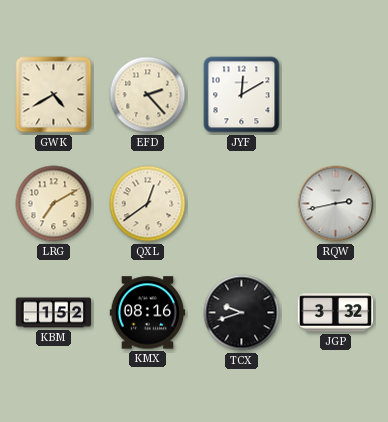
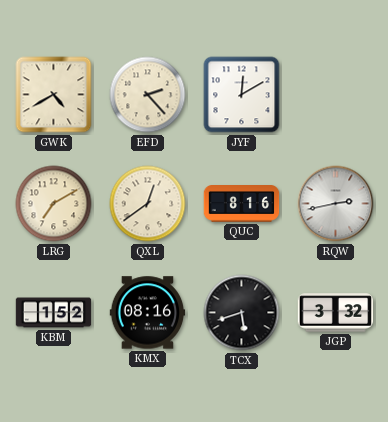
QUC: none -> 8:16
TCX: 9:42 -> 5:42
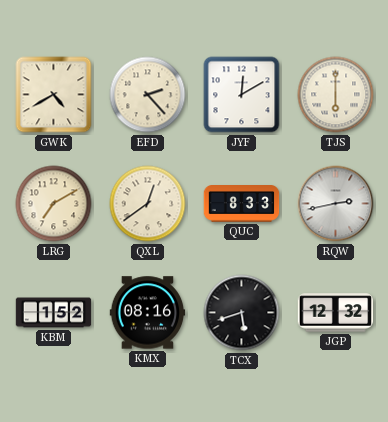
TJS: none -> 6:00
QUC: 8:16 -> 8:33
JGP: 3:32 -> 12:32
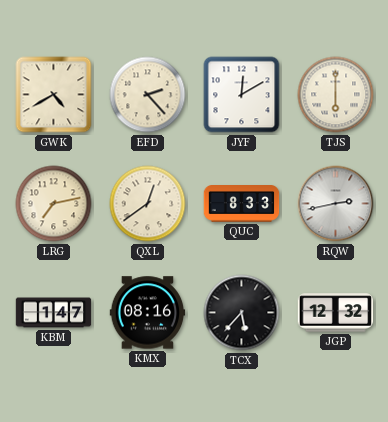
LRG: 7:10 -> 7:13
KBM: 1:52 -> 1:47
TCX: 5:42 -> 5:37
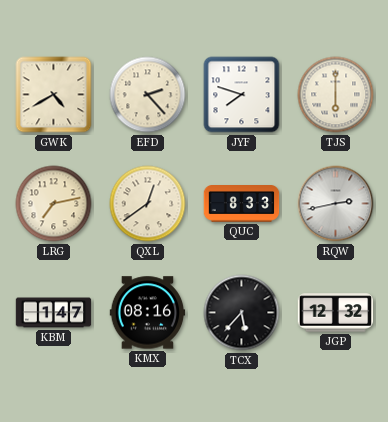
JYF: 12:10 -> 7:48
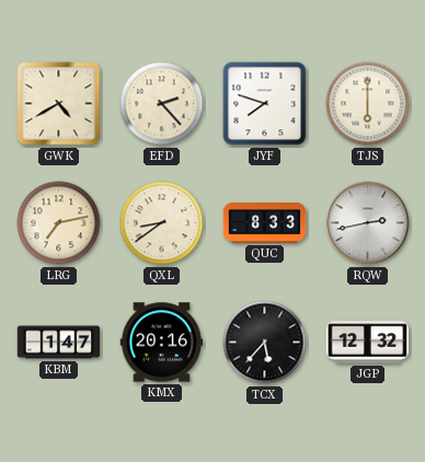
QXL: 12:39 -> 8:39
KMX: 08:16 -> 20:16
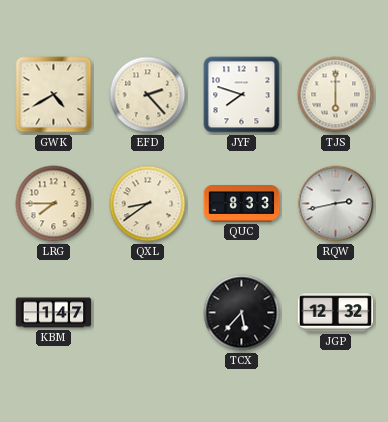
LRG: 7:13 -> 7:45
KMX: 20:16 -> none
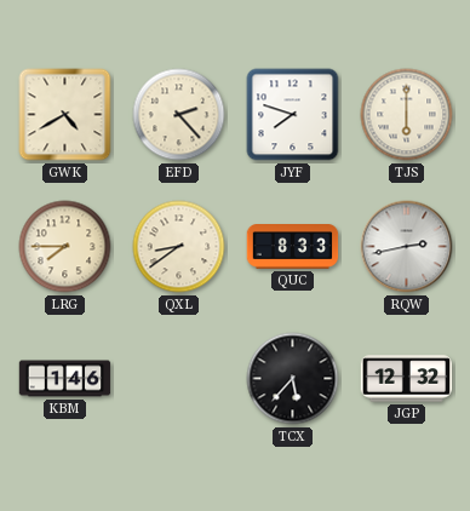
KBM: 1:47 -> 1:46
